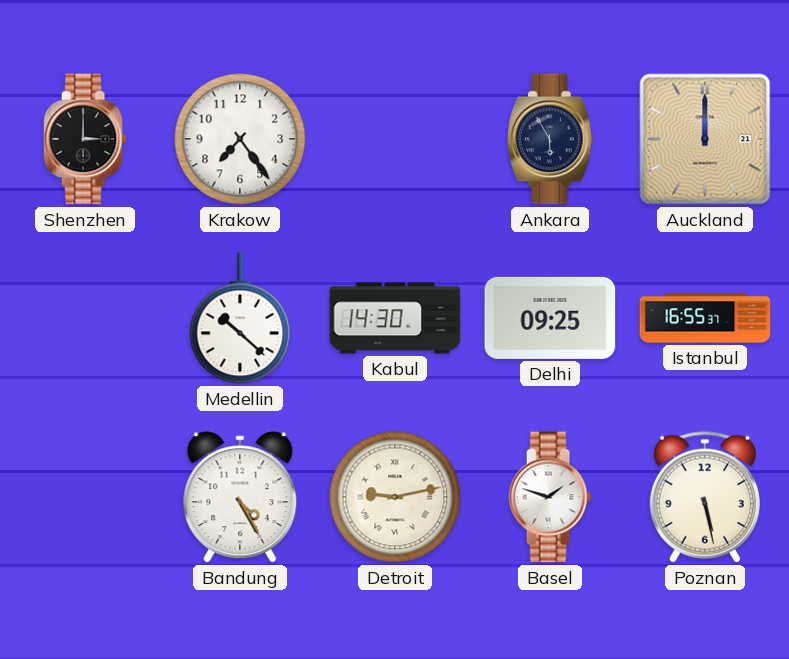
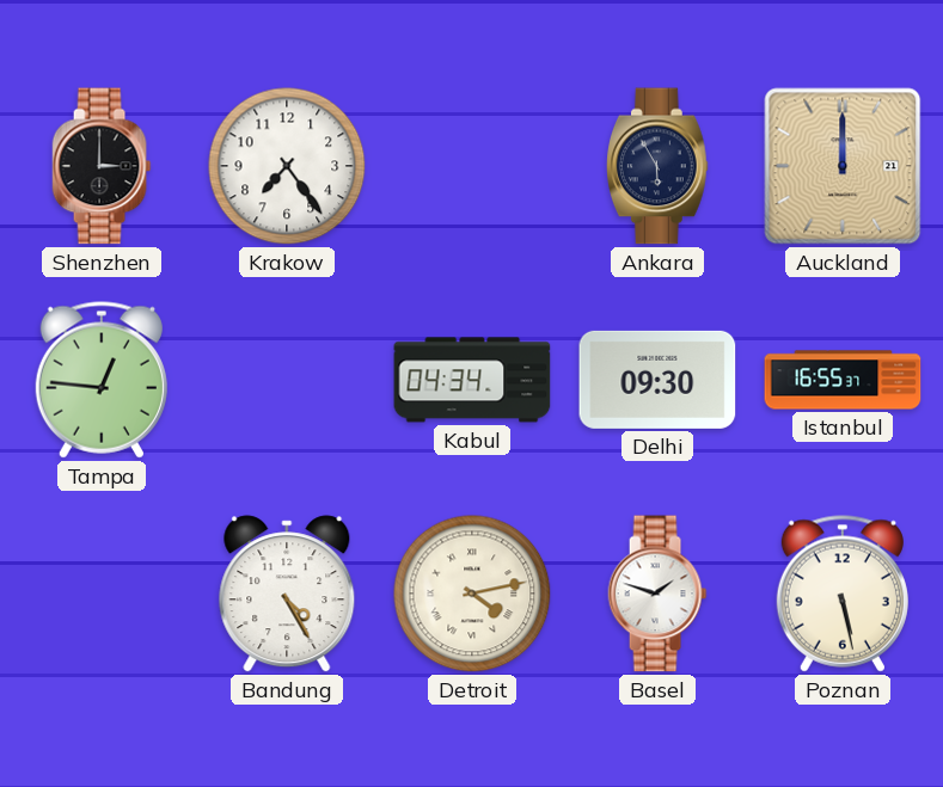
Tampa: none -> 12:46
Medellin: 10:22 -> none
Kabul: 14:30 -> 04:34
Delhi: 09:25 -> 09:30
Detroit: 9:13 -> 4:13
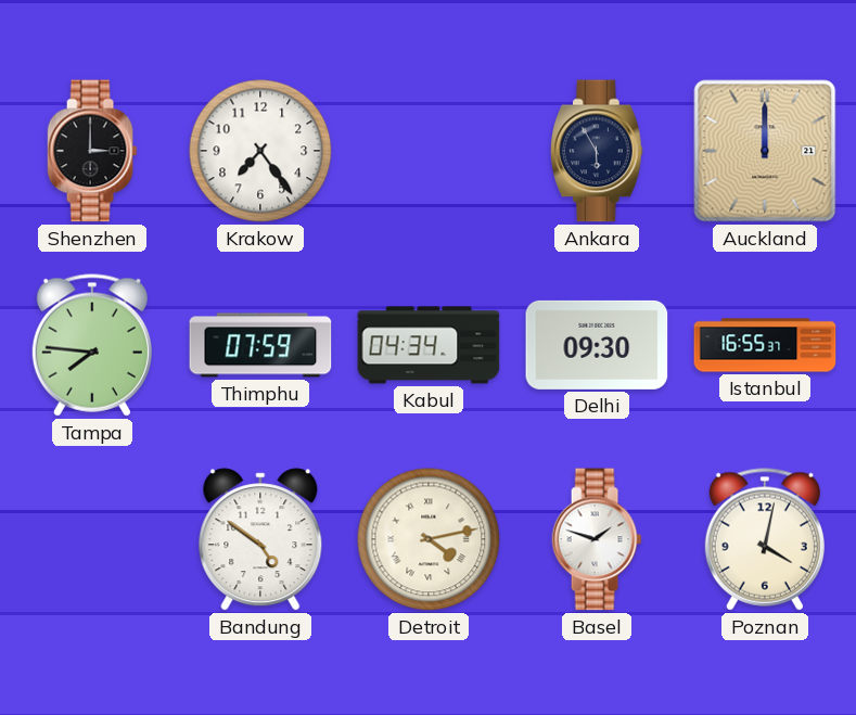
Tampa: 12:46 -> 7:46
Thimphu: none -> 07:59
Bandung: 4:25 -> 4:51
Poznan: 5:28 -> 4:02
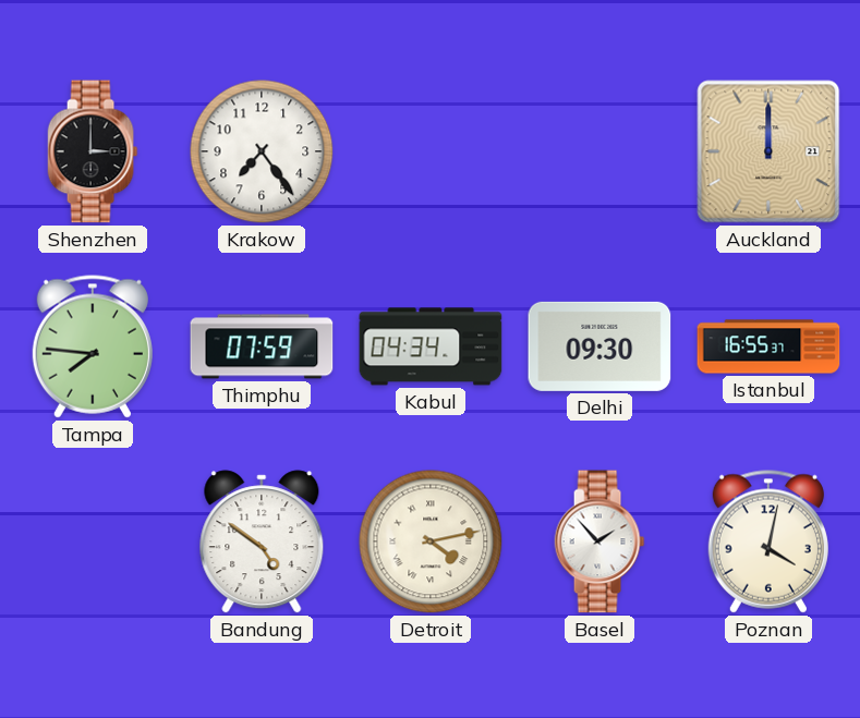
Ankara: 5:55 -> none
Basel: 1:48 -> 1:53
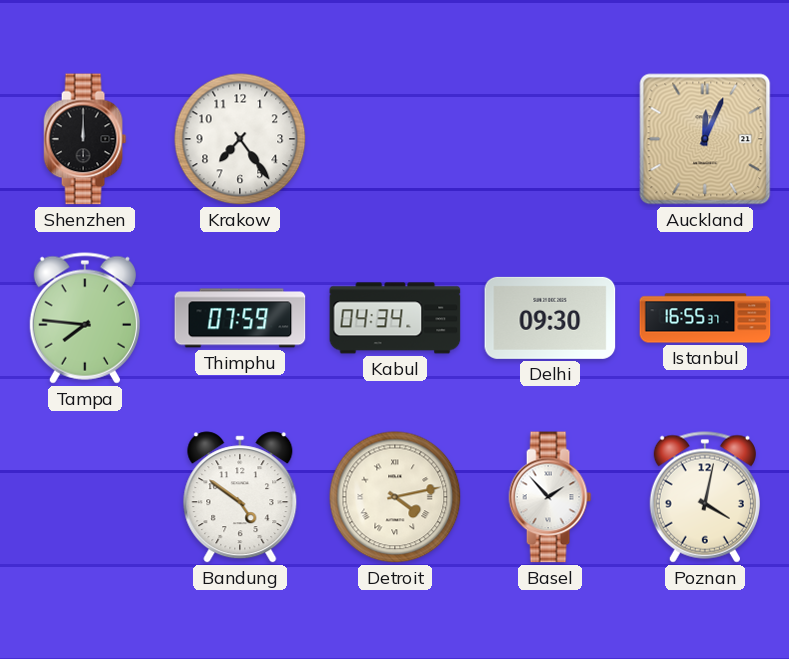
Shenzhen: 3:00 -> 12:00
Auckland: 12:00 -> 12:04
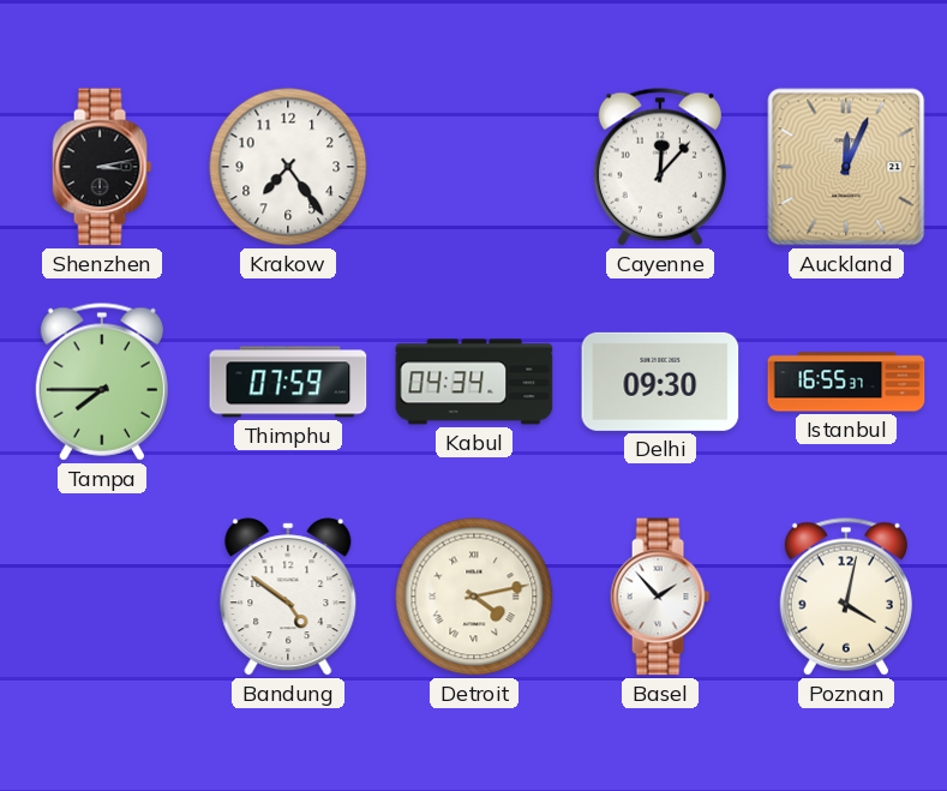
Shenzhen: 12:00 -> 3:13
Cayenne: none -> 12:07
Tampa: 7:46 -> 7:45
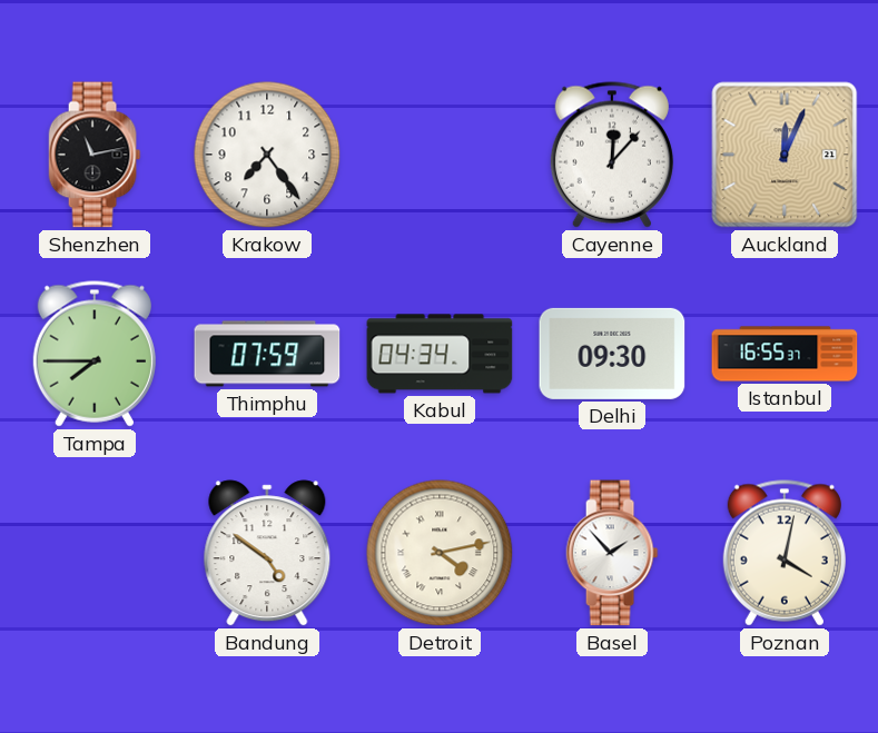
Shenzhen: 3:13 -> 11:13
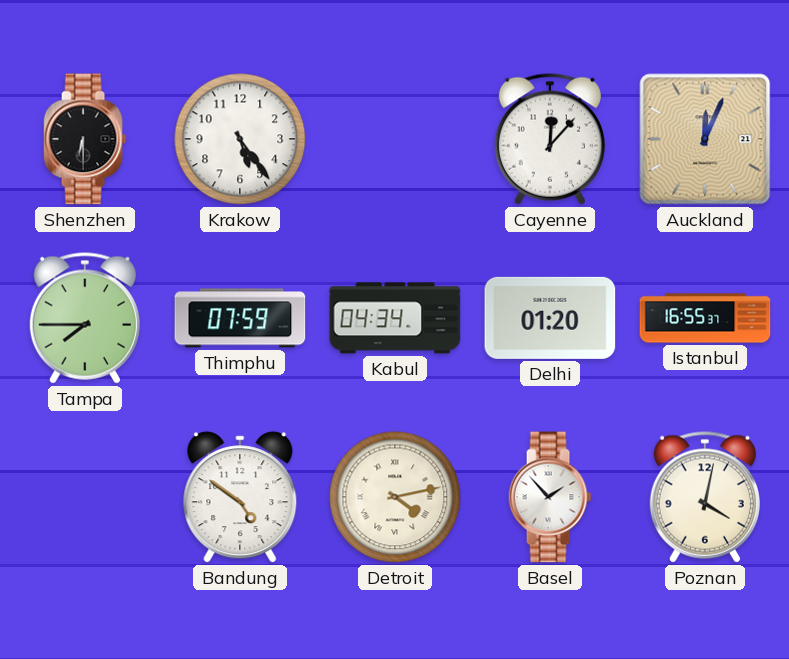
Shenzhen: 11:13 -> 6:30
Krakow: 7:24 -> 5:24
Delhi: 09:30 -> 01:20
